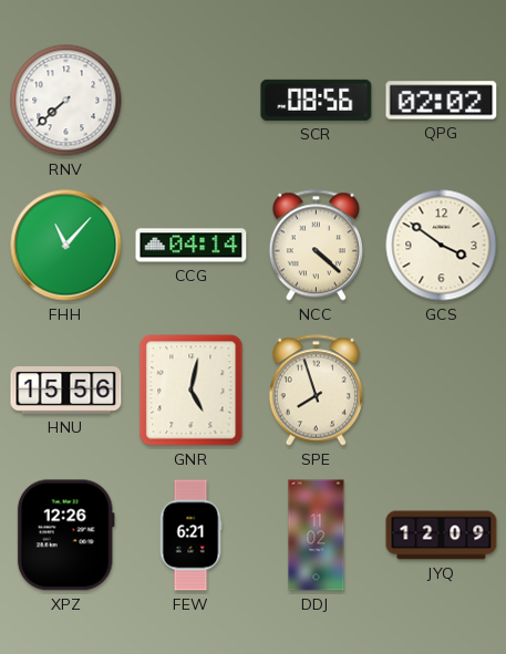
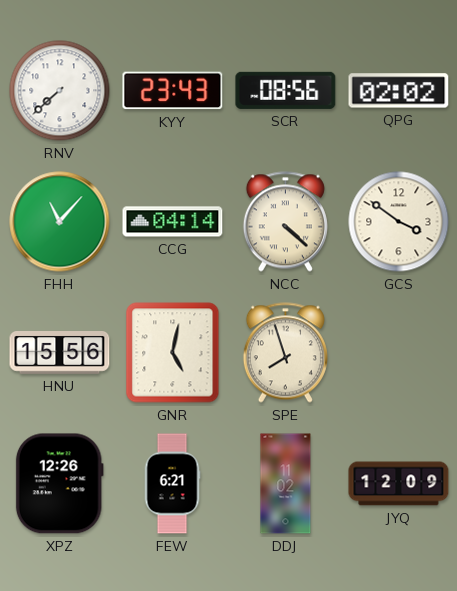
KYY: none -> 23:43
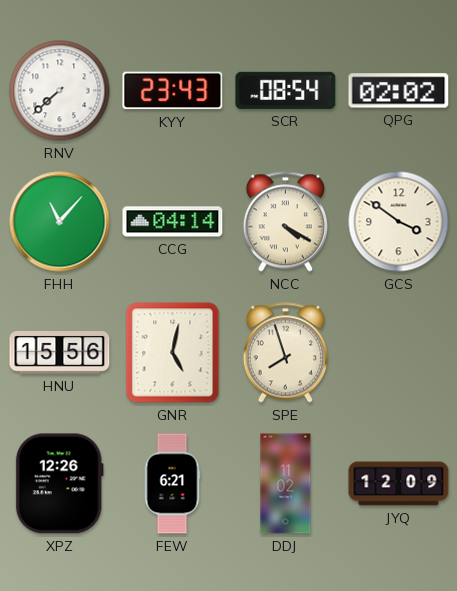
SCR: 08:56 -> 08:54
NCC: 4:22 -> 4:20
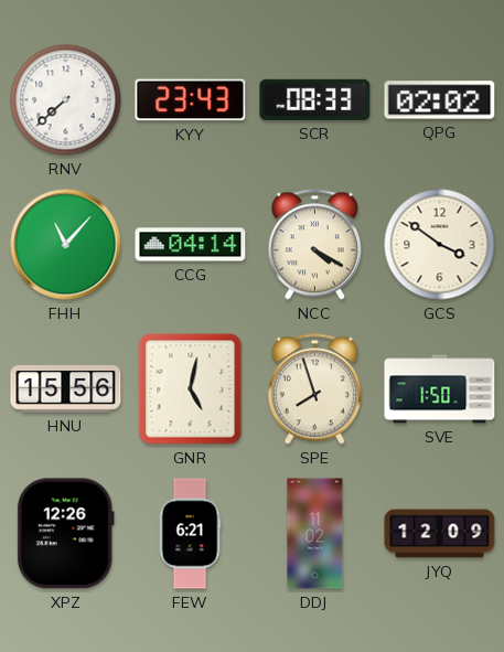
SCR: 08:54 -> 08:33
SVE: none -> 1:50
